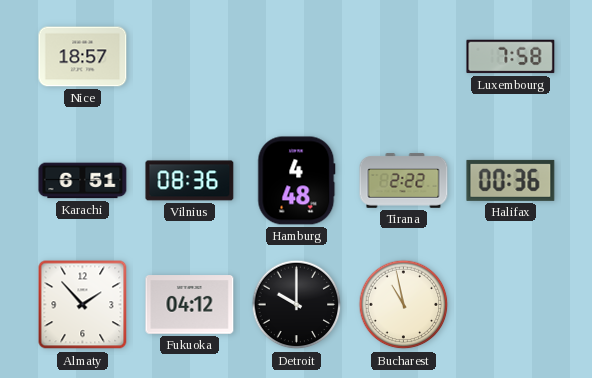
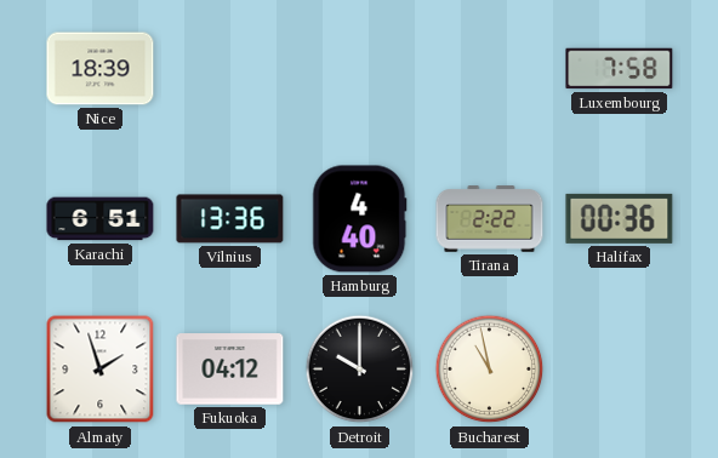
Nice: 18:57 -> 18:39
Vilnius: 08:36 -> 13:36
Hamburg: 4:48 -> 4:40
Almaty: 1:53 -> 1:57
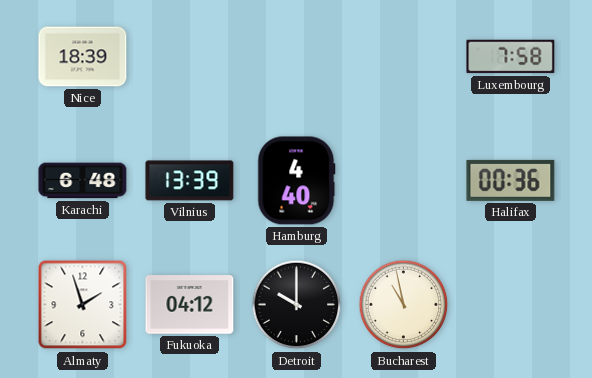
Karachi: 6:51 -> 6:48
Vilnius: 13:36 -> 13:39
Tirana: 2:22 -> none
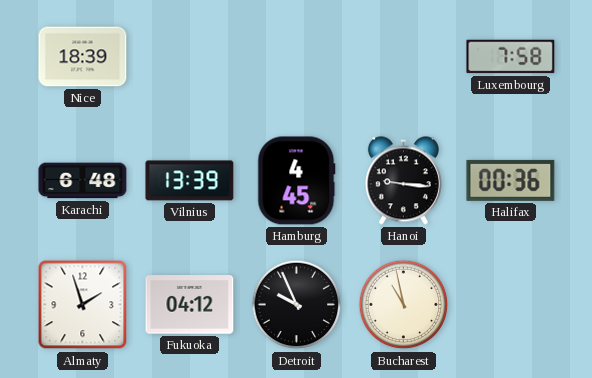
Hamburg: 4:40 -> 4:45
Hanoi: none -> 9:16
Detroit: 10:00 -> 9:56
